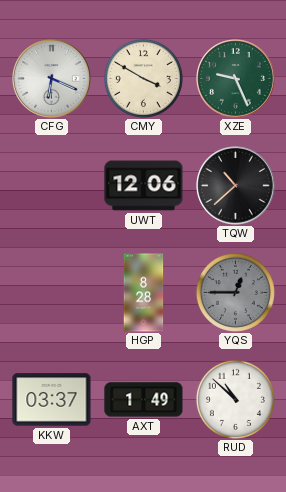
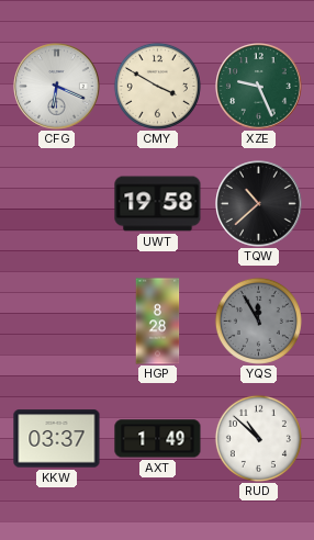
UWT: 12:06 -> 19:58
YQS: 12:45 -> 11:55
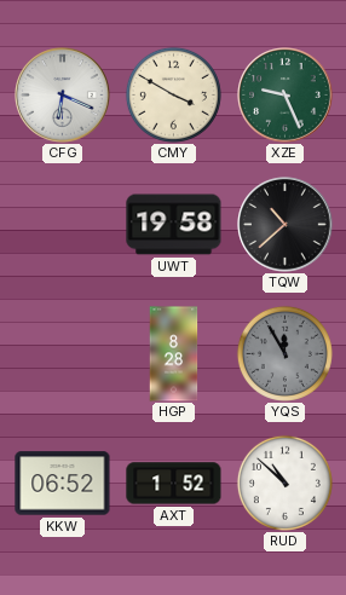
KKW: 03:37 -> 06:52
AXT: 1:49 -> 1:52
